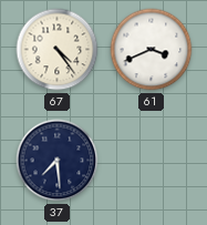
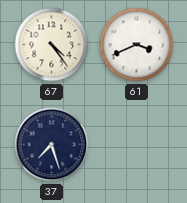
37: 7:29 -> 7:27
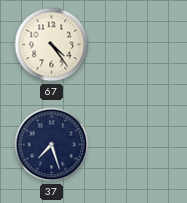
61: 3:41 -> none
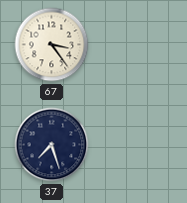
67: 4:24 -> 3:24
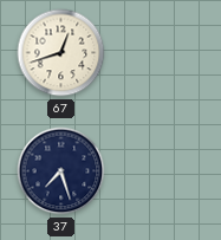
67: 3:24 -> 12:42
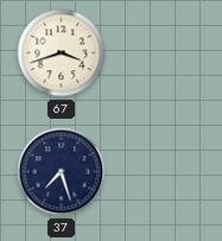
67: 12:42 -> 3:42
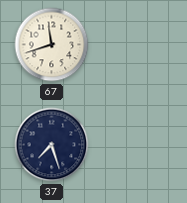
67: 3:42 -> 11:42
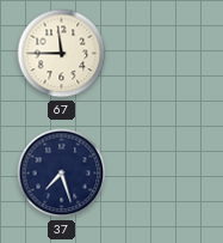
67: 11:42 -> 11:45
